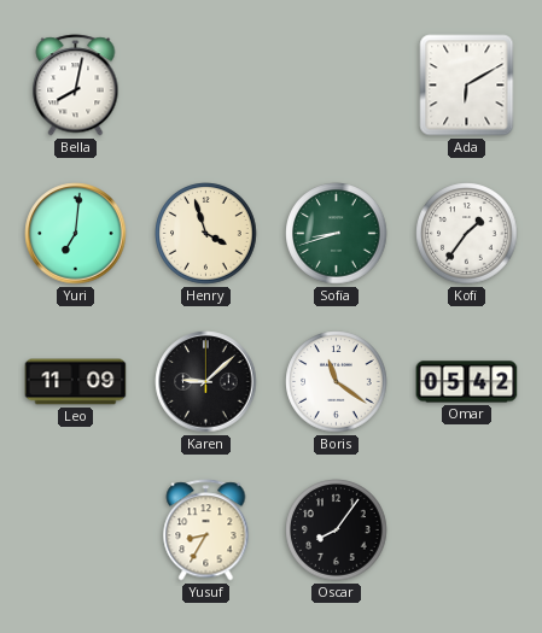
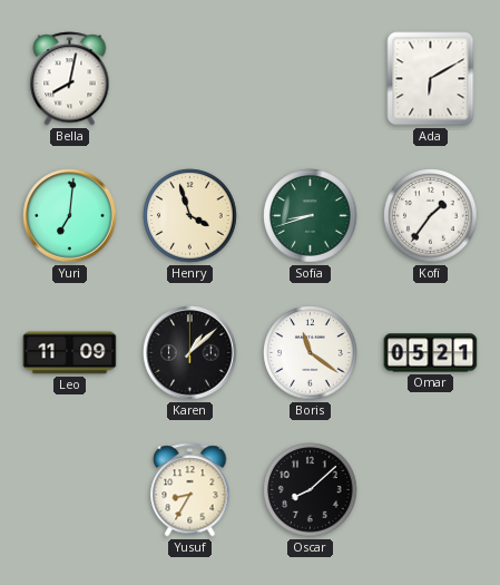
Karen: 9:08 -> 1:08
Omar: 05:42 -> 05:21
Oscar: 8:06 -> 8:08
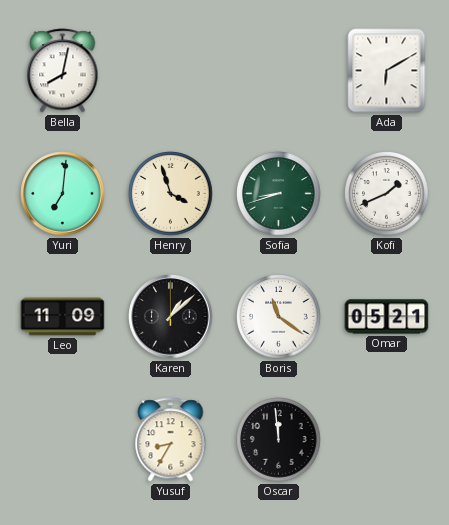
Kofi: 1:36 -> 1:41
Oscar: 8:08 -> 11:59
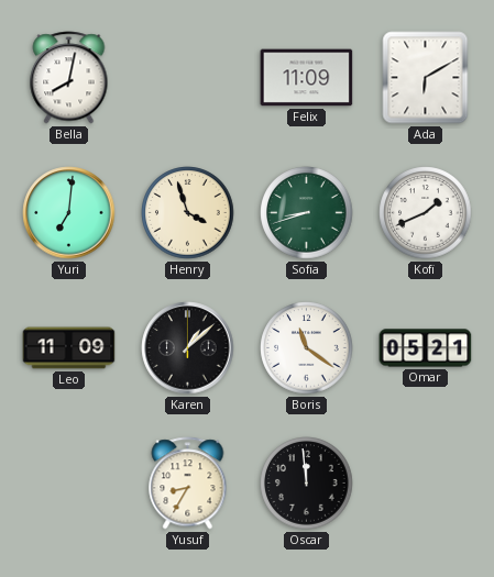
Felix: none -> 11:09
